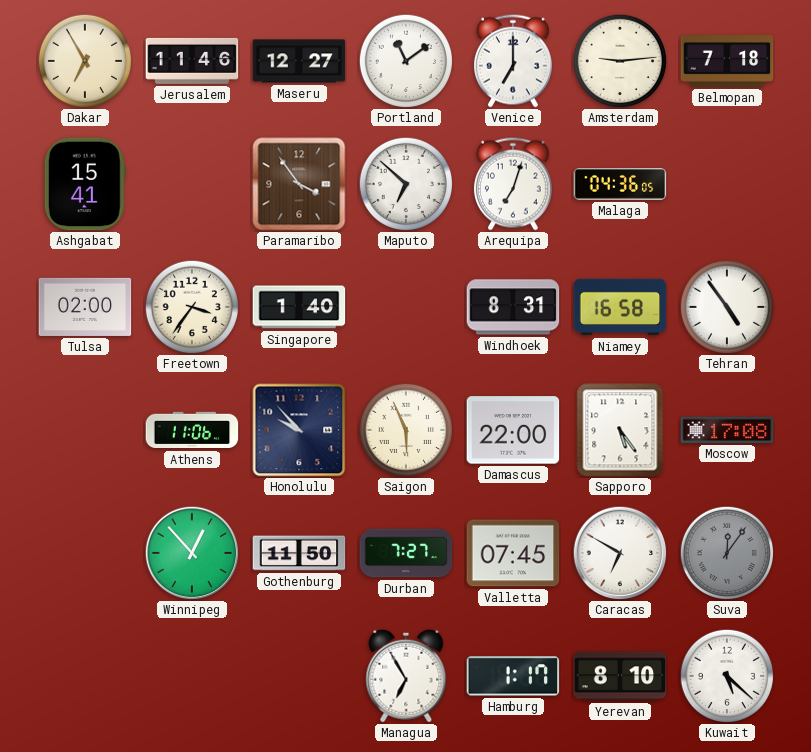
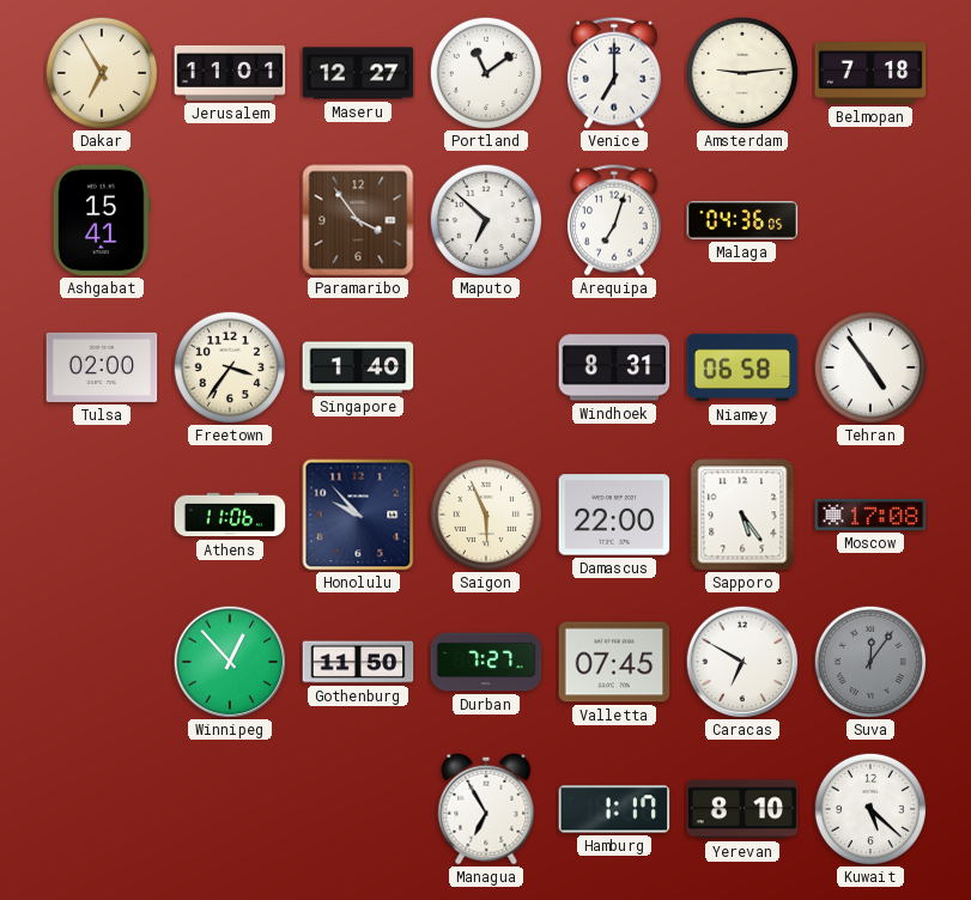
Jerusalem: 11:46 -> 11:01
Niamey: 16:58 -> 06:58
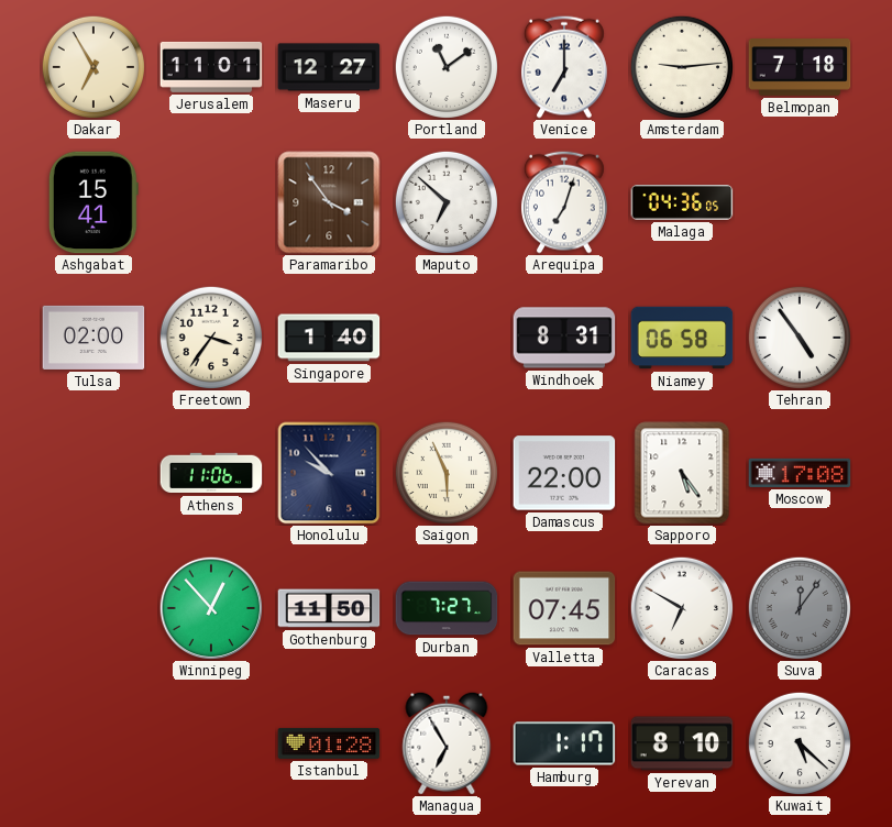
Istanbul: none -> 01:28
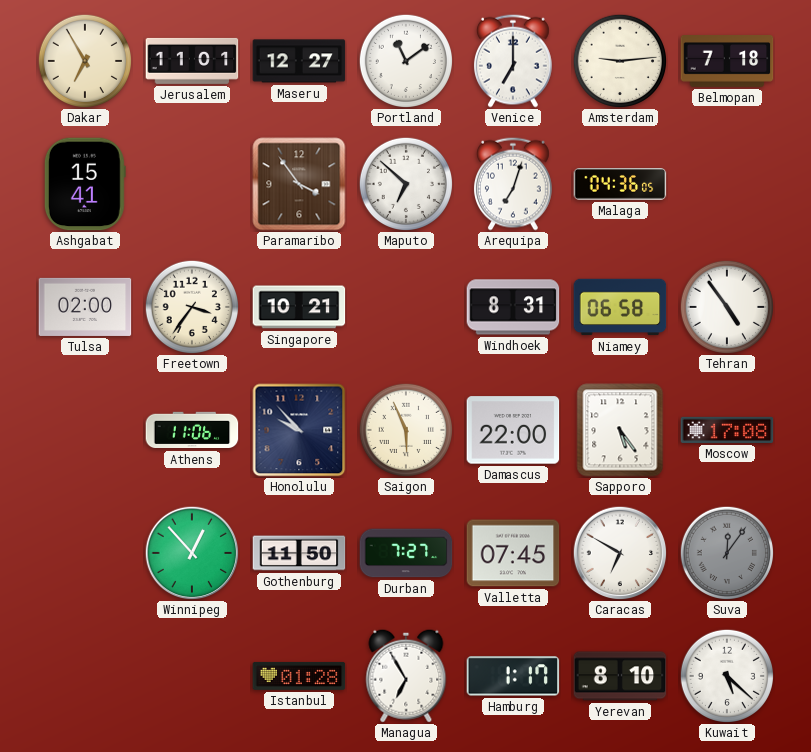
Singapore: 1:40 -> 10:21
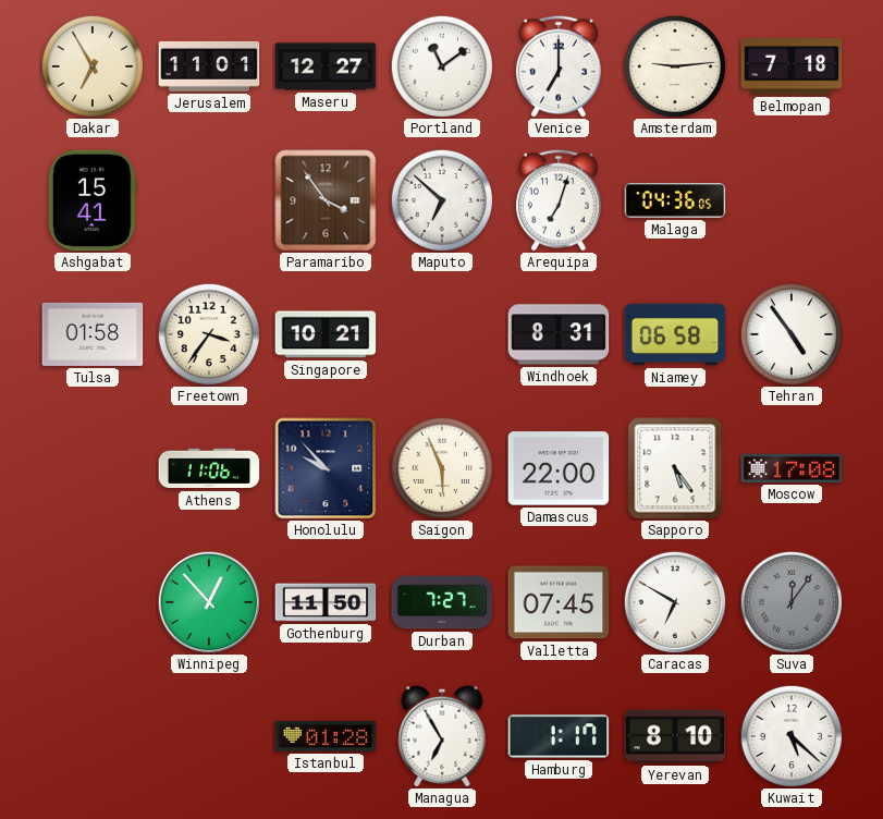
Tulsa: 02:00 -> 01:58
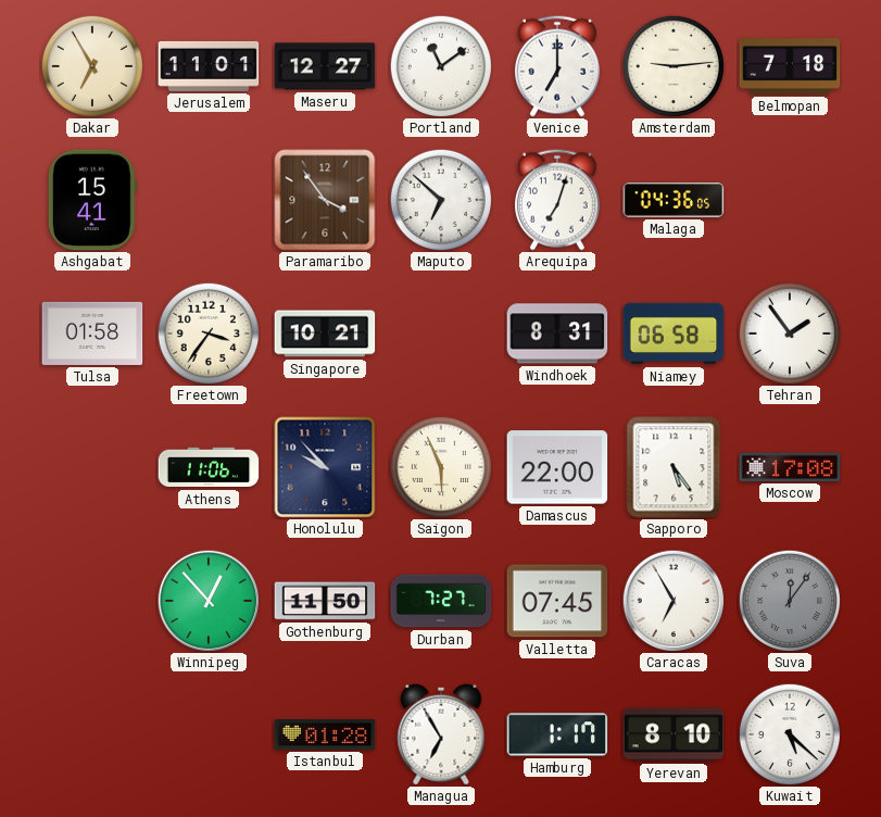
Tehran: 4:54 -> 1:54
Caracas: 6:50 -> 6:55
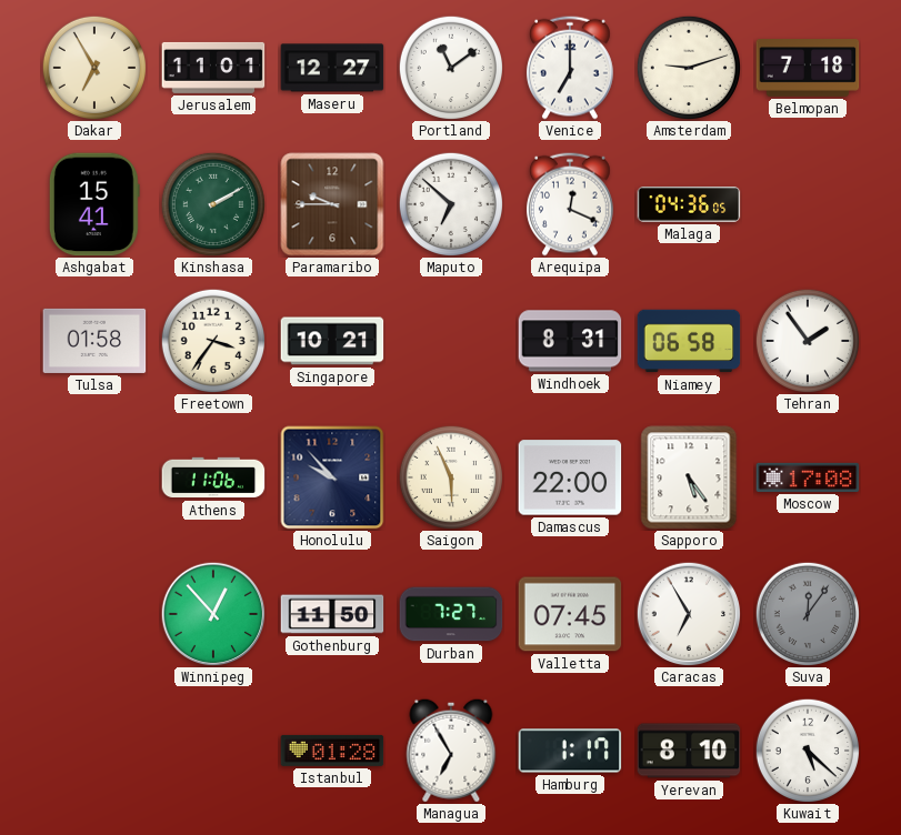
Amsterdam: 9:14 -> 9:12
Kinshasa: none -> 2:10
Paramaribo: 3:54 -> 9:45
Arequipa: 7:03 -> 12:19
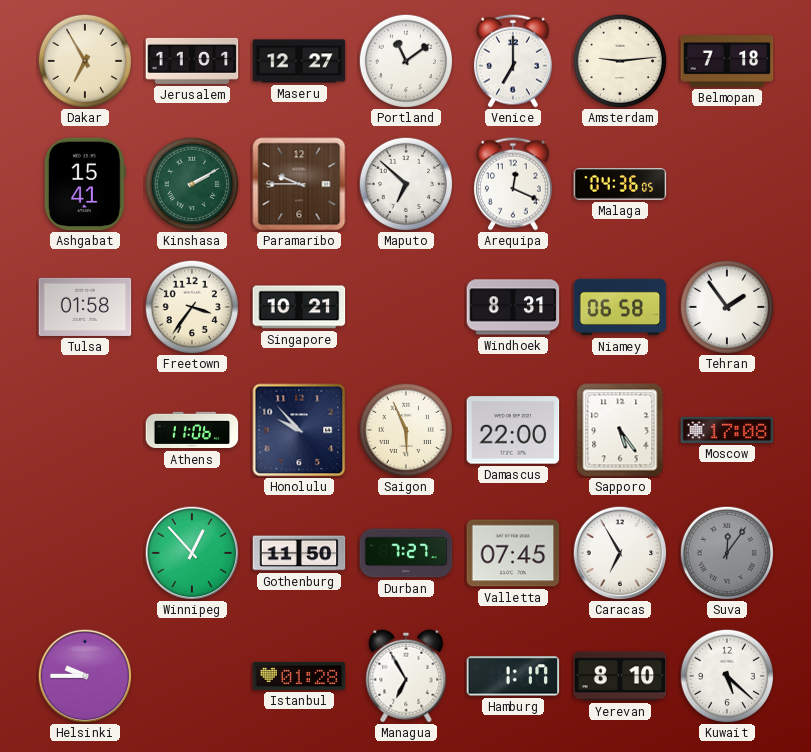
Amsterdam: 9:12 -> 9:14
Helsinki: none -> 9:45
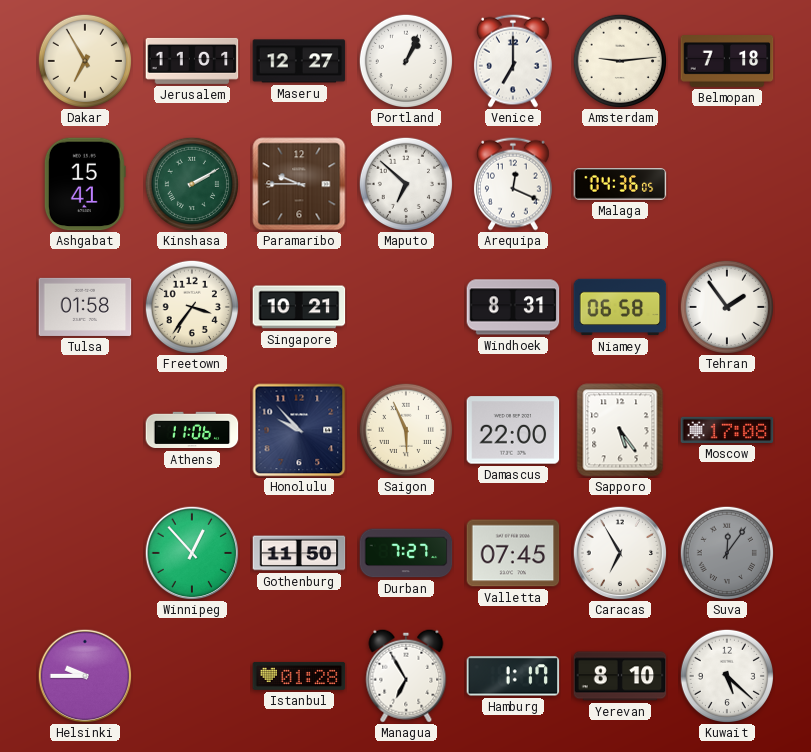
Portland: 11:09 -> 1:04
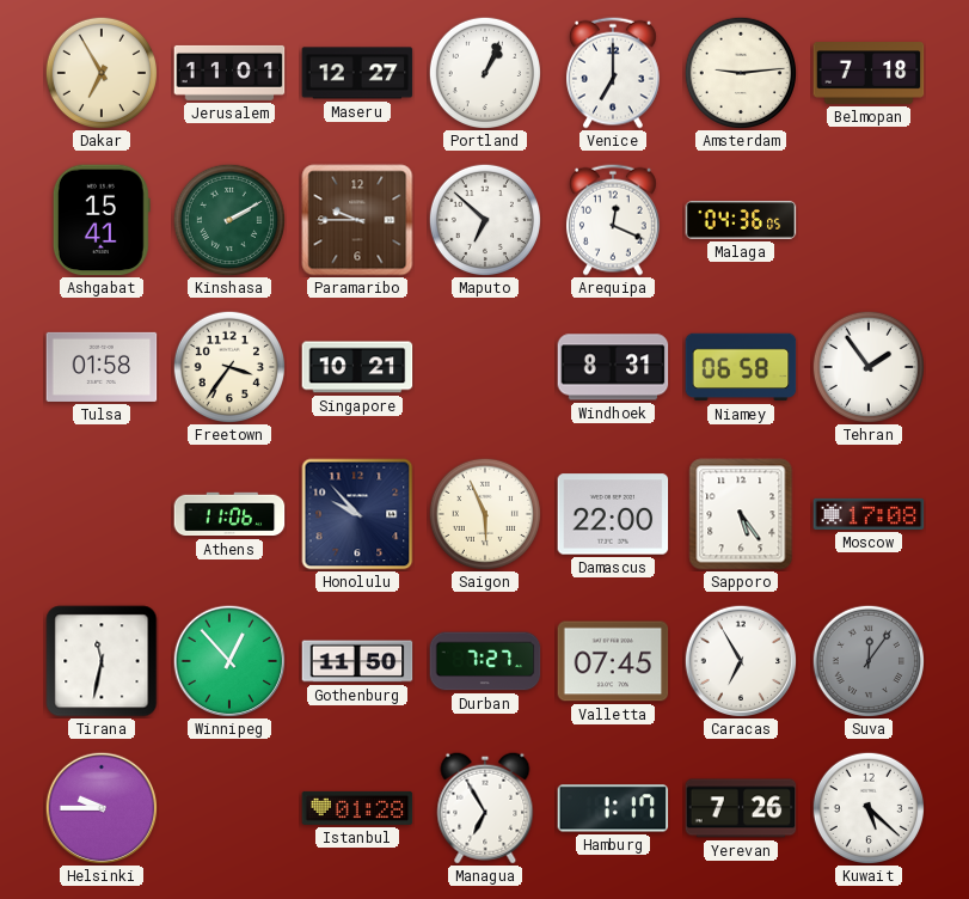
Tirana: none -> 11:32
Yerevan: 8:10 -> 7:26
